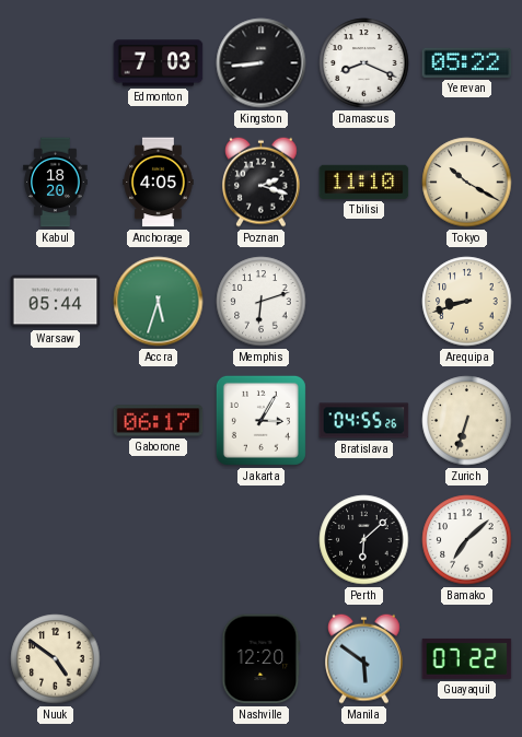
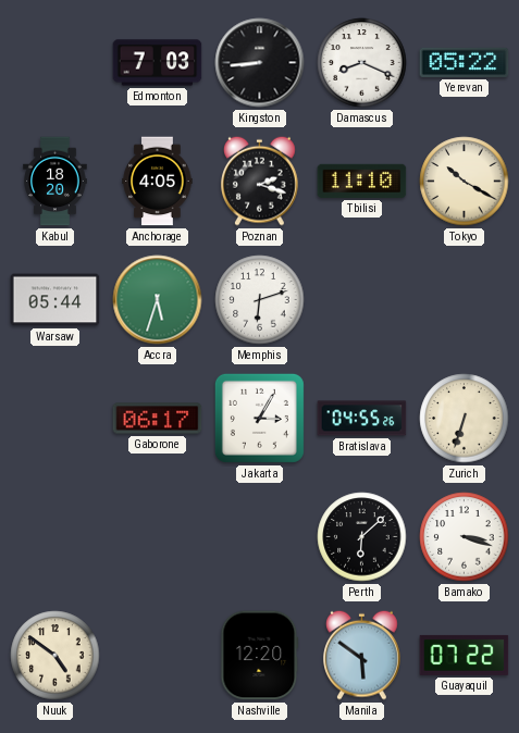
Arequipa: 8:42 -> none
Bamako: 7:08 -> 3:18
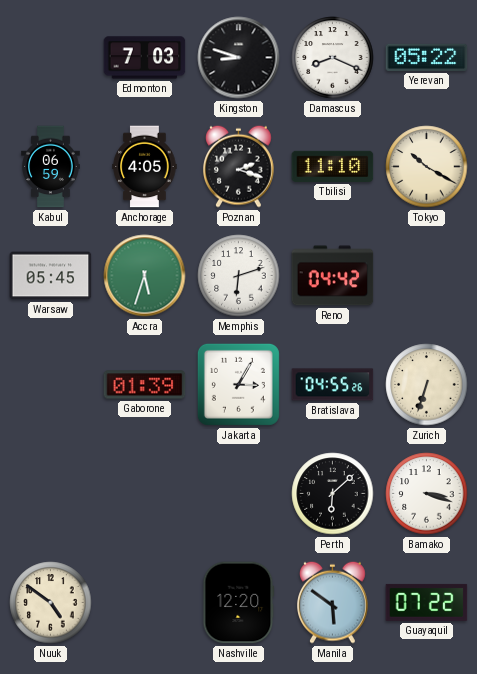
Kingston: 8:44 -> 8:48
Kabul: 18:20 -> 06:59
Warsaw: 05:44 -> 05:45
Reno: none -> 04:42
Gaborone: 06:17 -> 01:39
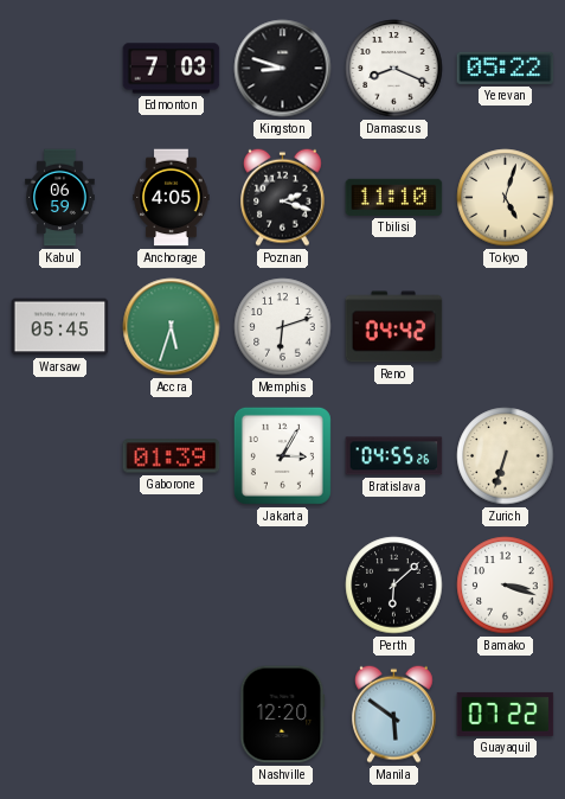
Tokyo: 10:20 -> 5:03
Nuuk: 4:51 -> none
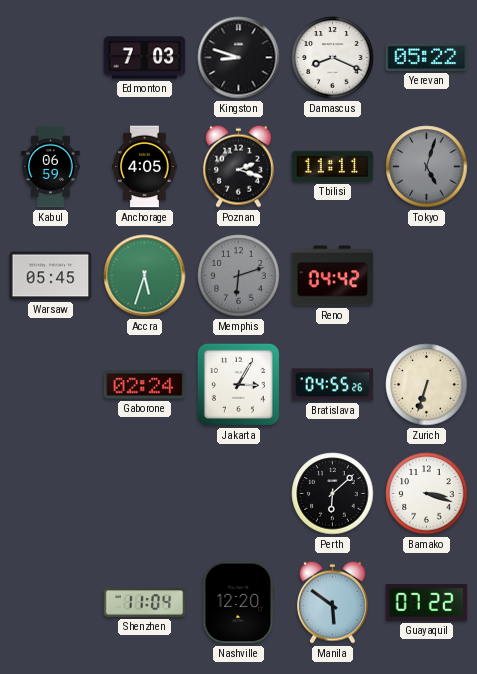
Tbilisi: 11:10 -> 11:11
Tokyo dial: cream -> grey
Memphis dial: white -> grey
Gaborone: 01:39 -> 02:24
Shenzhen: none -> 11:04
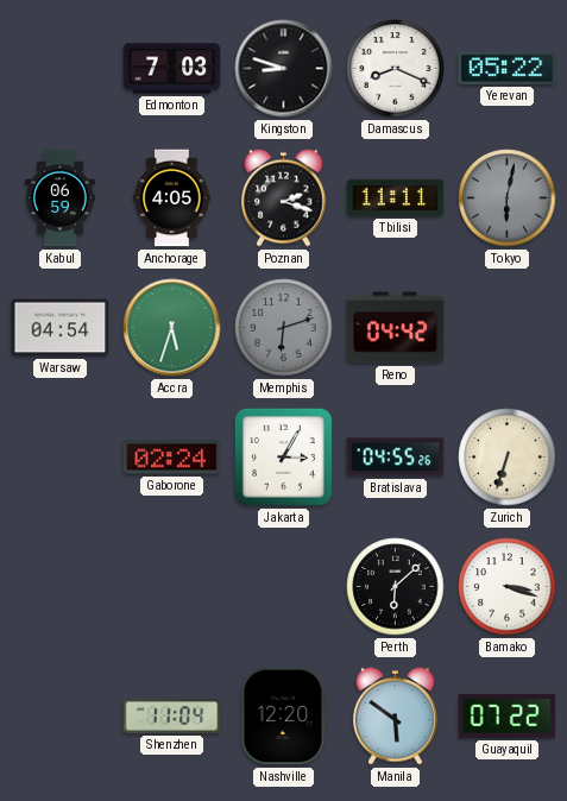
Tokyo: 5:03 -> 6:02
Warsaw: 05:45 -> 04:54
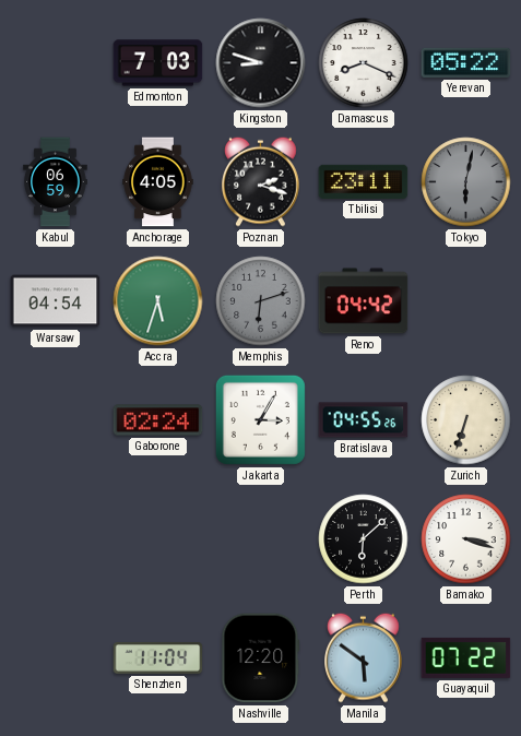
Tbilisi: 11:11 -> 23:11
